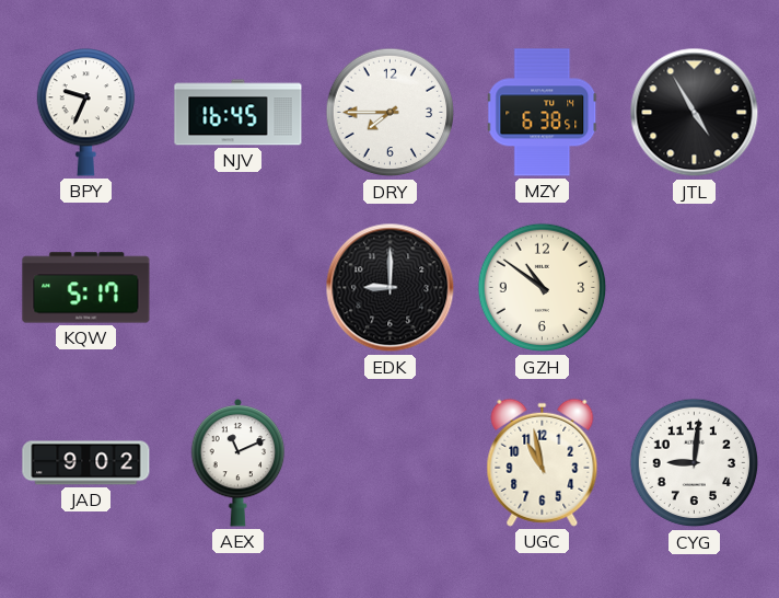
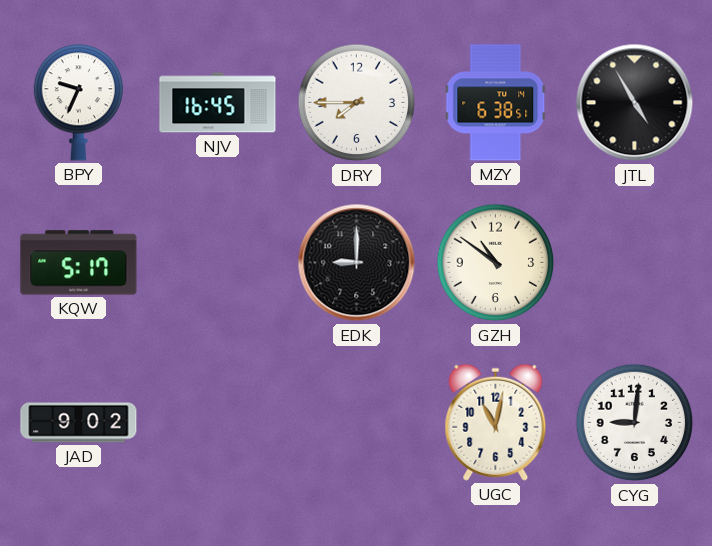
AEX: 11:11 -> none
UGC: 10:58 -> 11:02
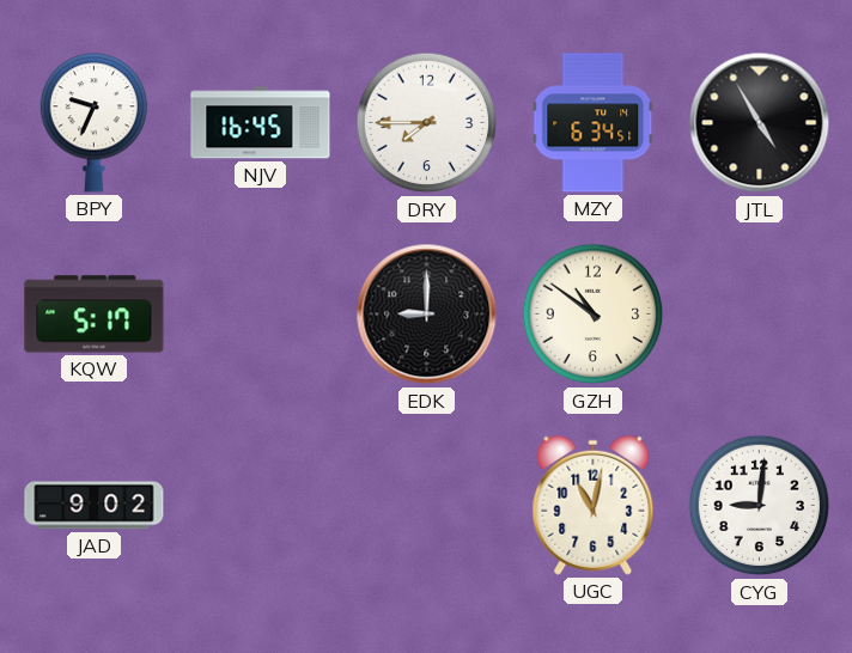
MZY: 6:38 -> 6:34
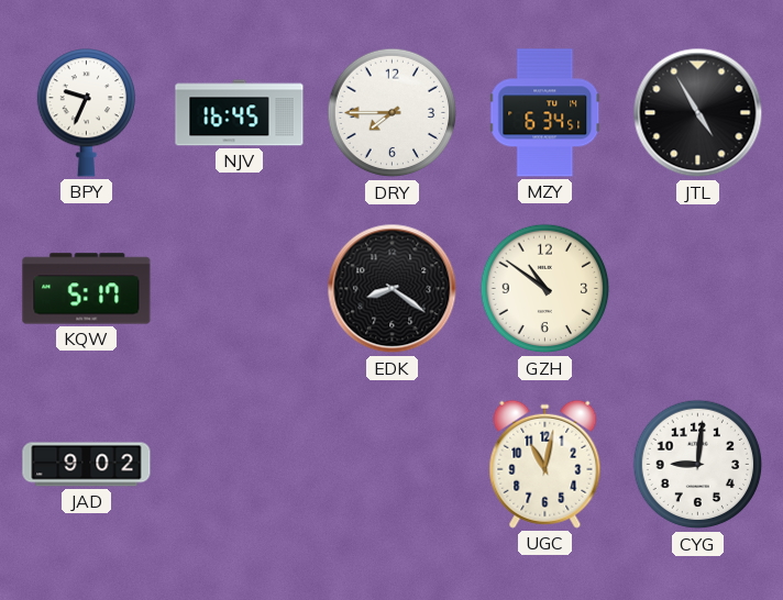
EDK: 9:00 -> 8:21
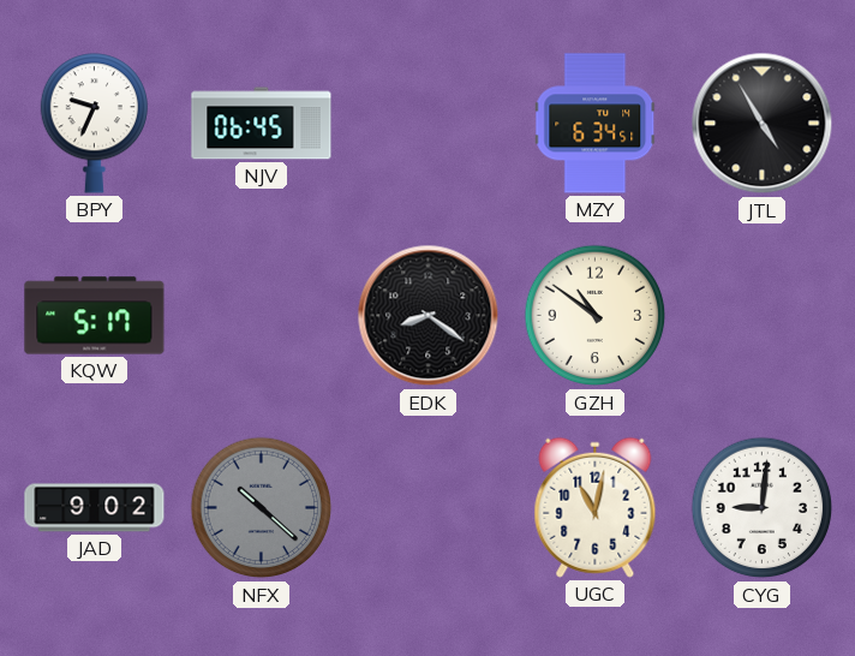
NJV: 16:45 -> 06:45
DRY: 7:45 -> none
NFX: none -> 10:22
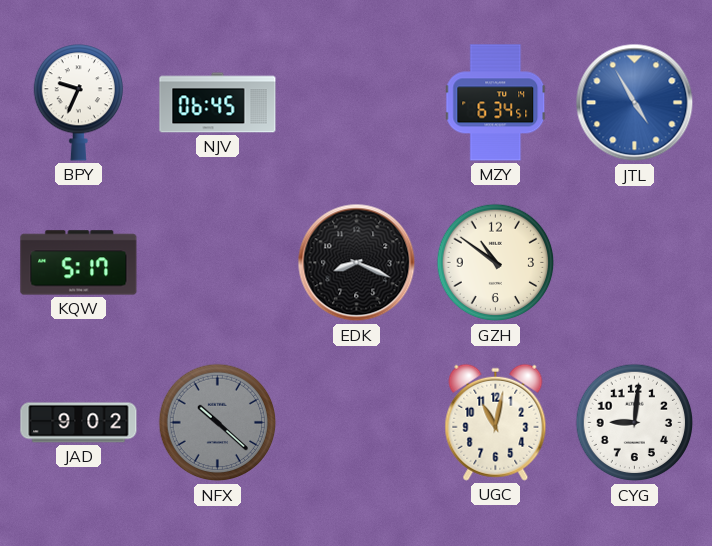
JTL dial: black -> blue
EDK: 8:21 -> 8:19
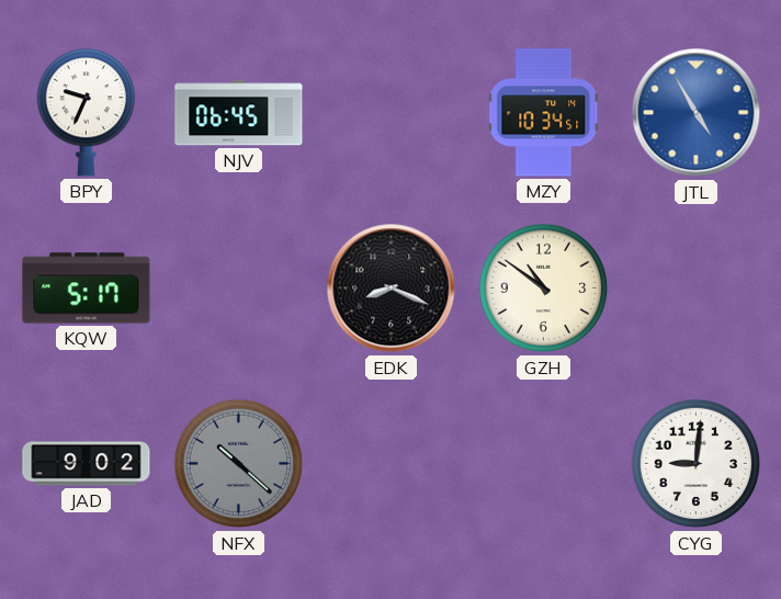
MZY: 6:34 -> 10:34
UGC: 11:02 -> none
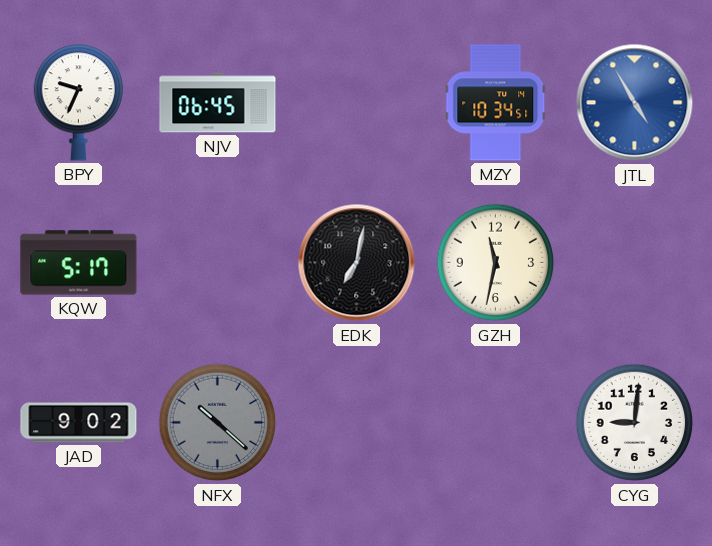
EDK: 8:19 -> 7:02
GZH: 10:51 -> 11:32
